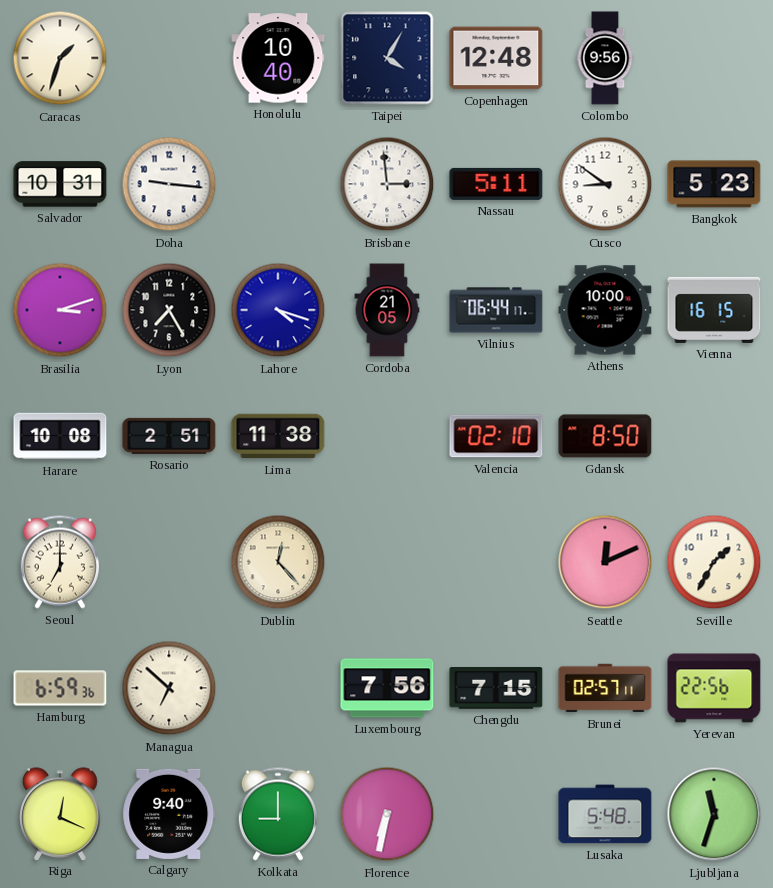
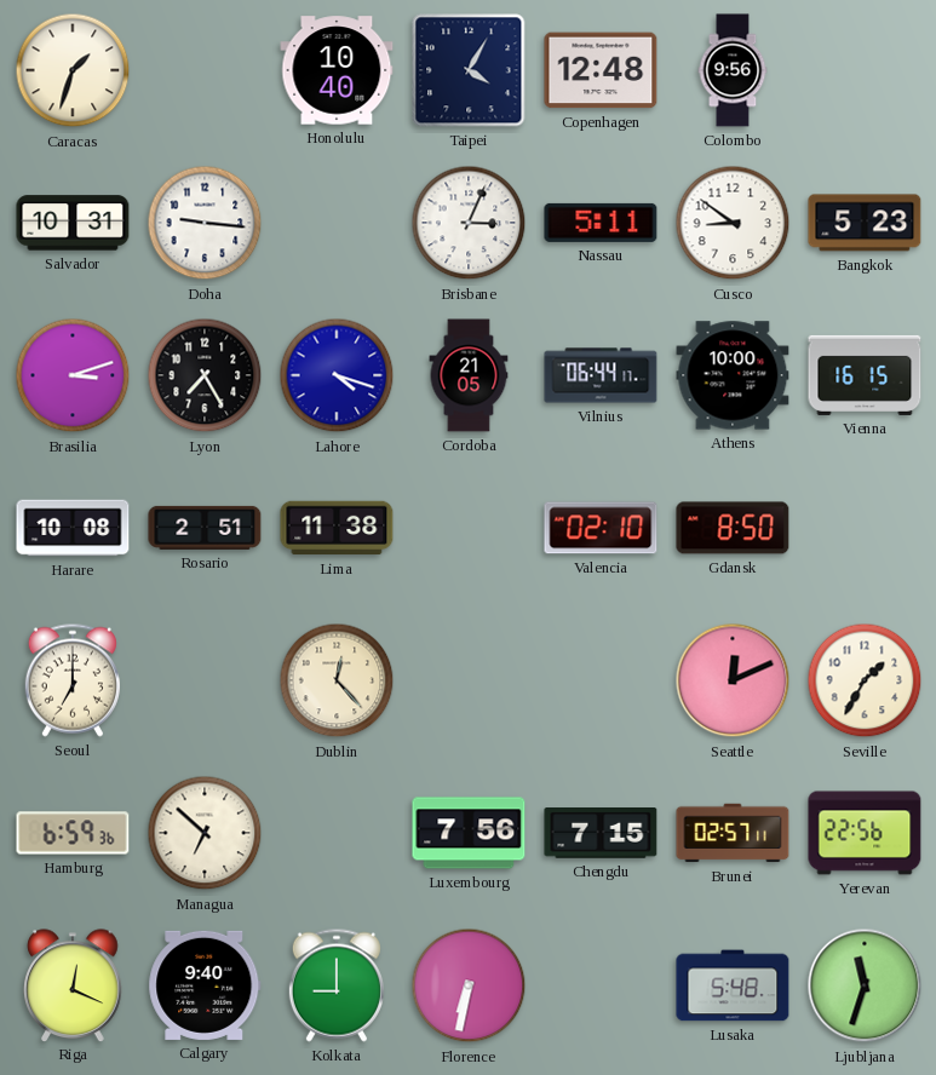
Brisbane: 2:59 -> 3:04
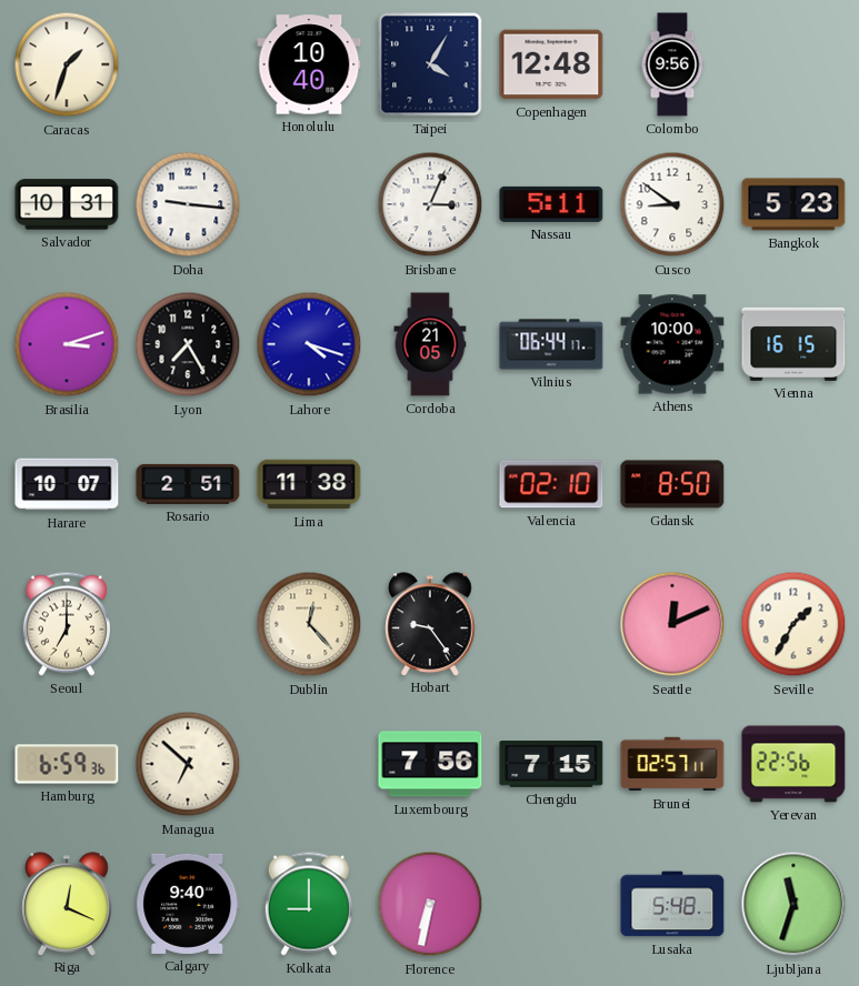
Harare: 10:08 -> 10:07
Hobart: none -> 9:24
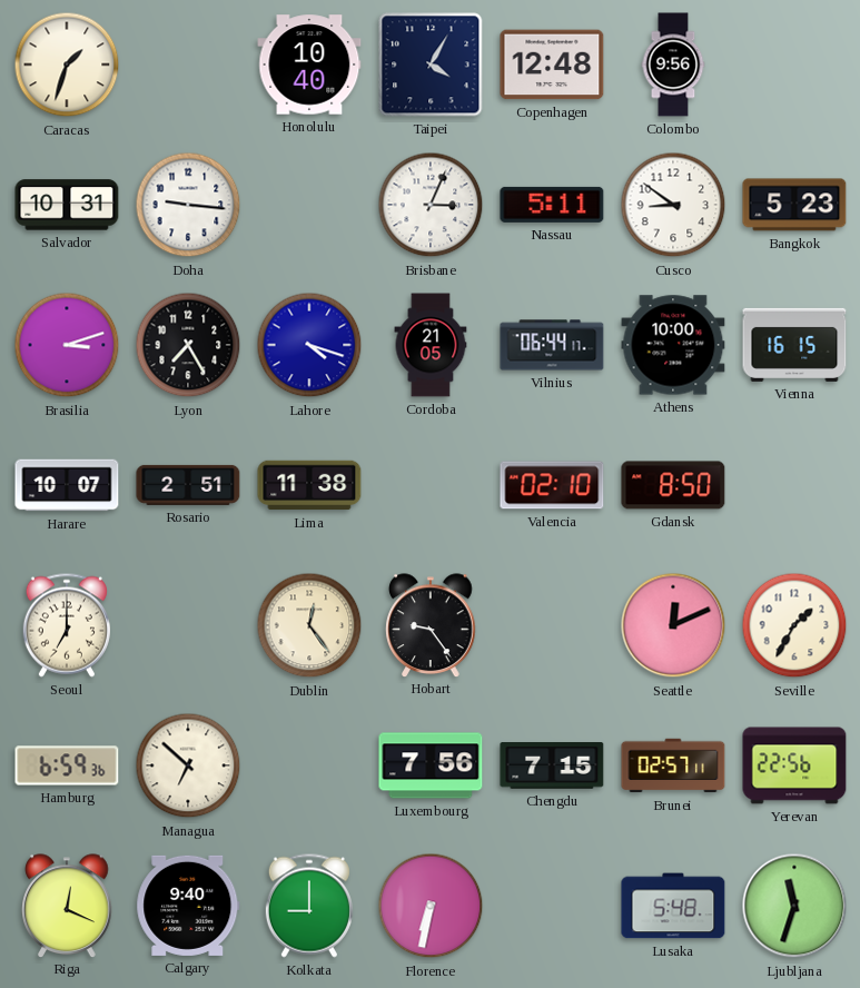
Dublin: 12:23 -> 12:24
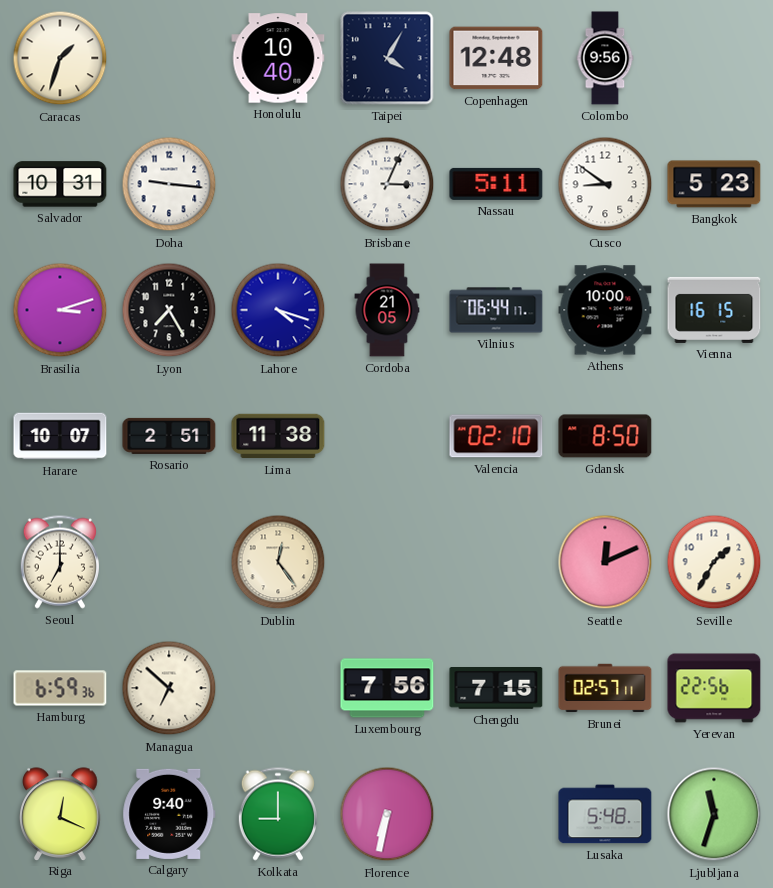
Hobart: 9:24 -> none
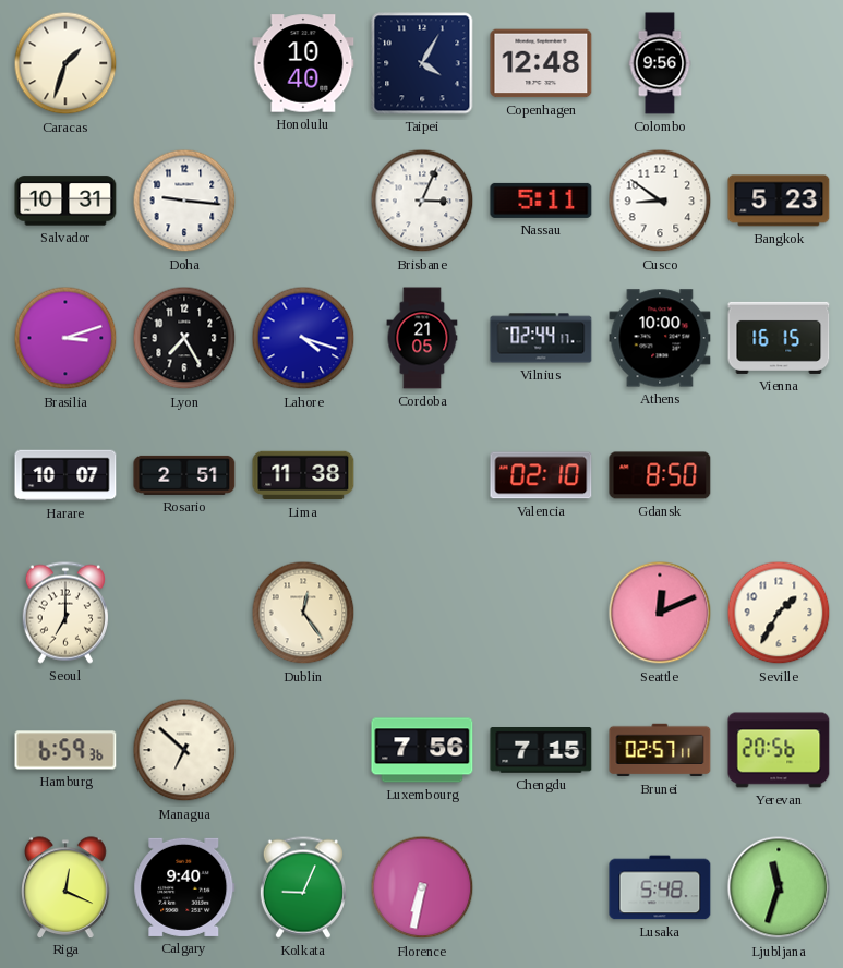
Vilnius: 06:44 -> 02:44
Yerevan: 22:56 -> 20:56
Kolkata: 9:00 -> 9:04
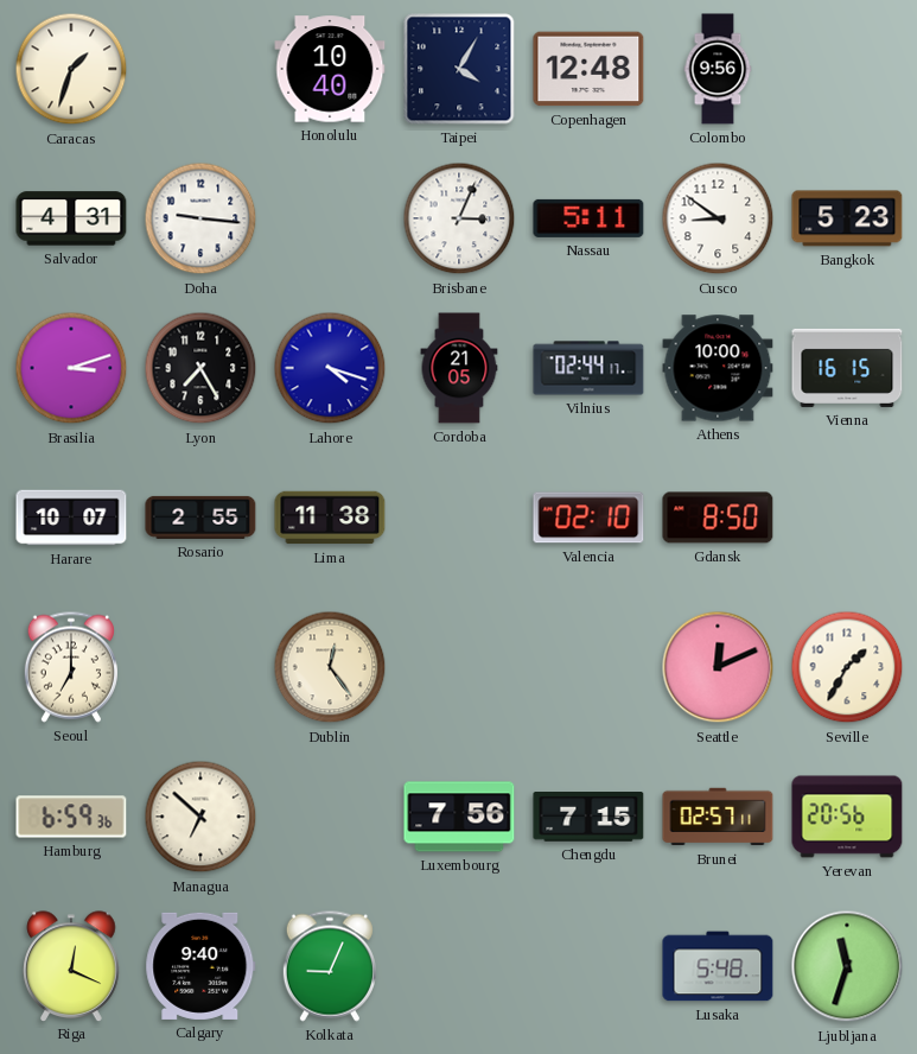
Salvador: 10:31 -> 4:31
Rosario: 2:51 -> 2:55
Florence: 6:32 -> none
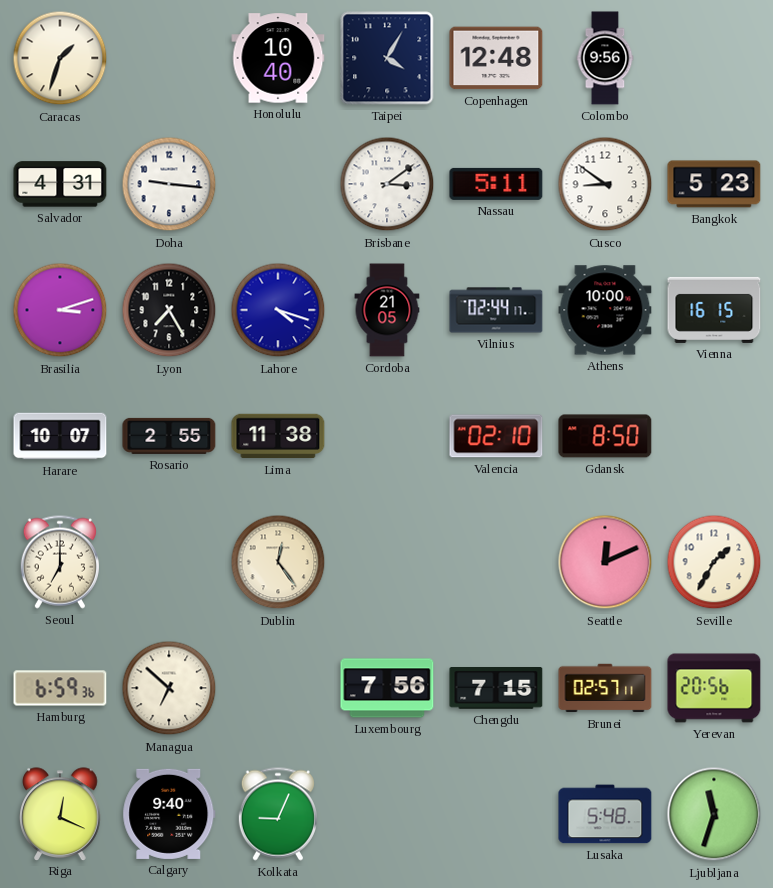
Brisbane: 3:04 -> 3:09
